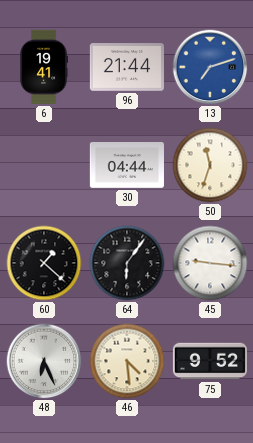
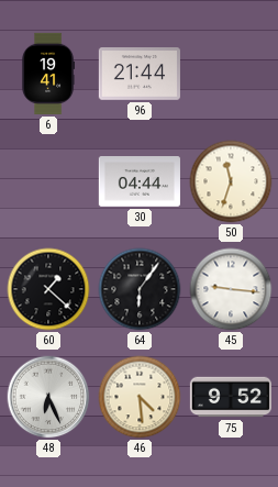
13: 7:12 -> none
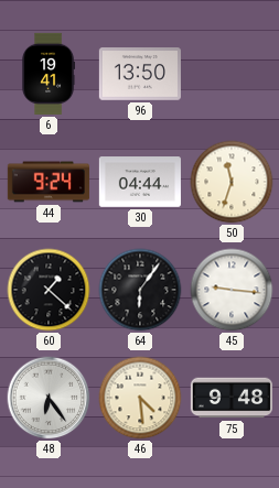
96: 21:44 -> 13:50
44: none -> 9:24
48: 6:26 -> 6:24
75: 9:52 -> 9:48
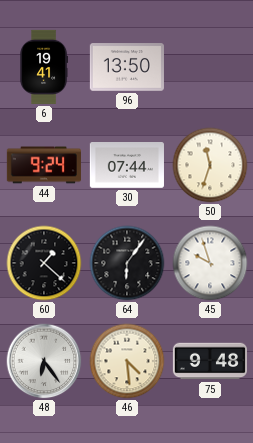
30: 04:44 -> 07:44
45: 9:16 -> 9:57
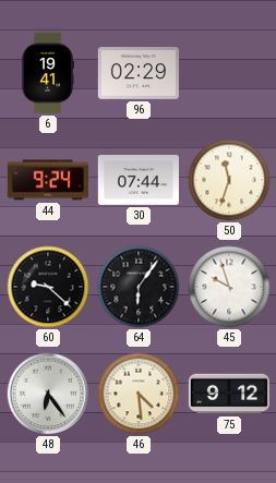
96: 13:50 -> 02:29
60: 1:22 -> 9:22
75: 9:48 -> 9:12
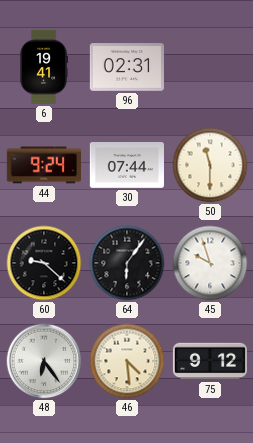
96: 02:29 -> 02:31
50: 11:33 -> 11:30
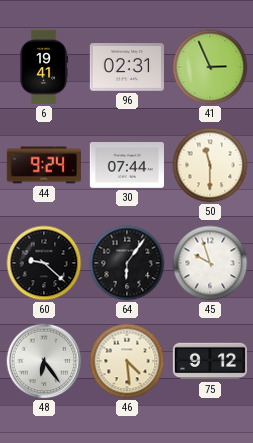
41: none -> 2:56
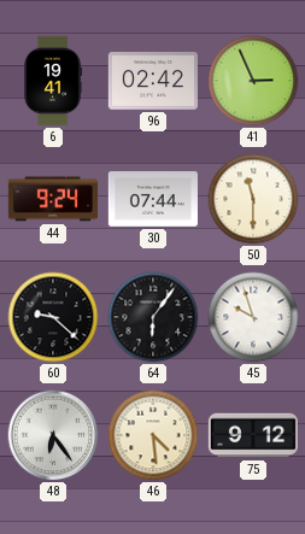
96: 02:31 -> 02:42
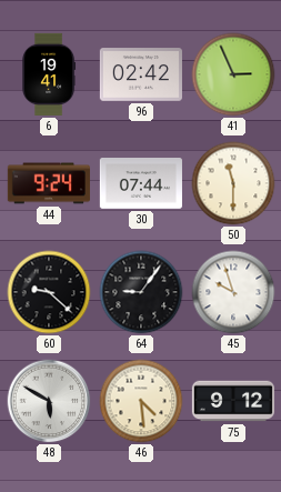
64: 6:06 -> 9:06
48: 6:24 -> 5:50
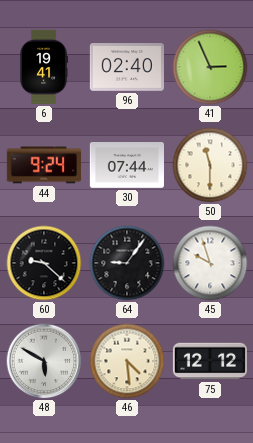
96: 02:42 -> 02:40
75: 9:12 -> 12:12
